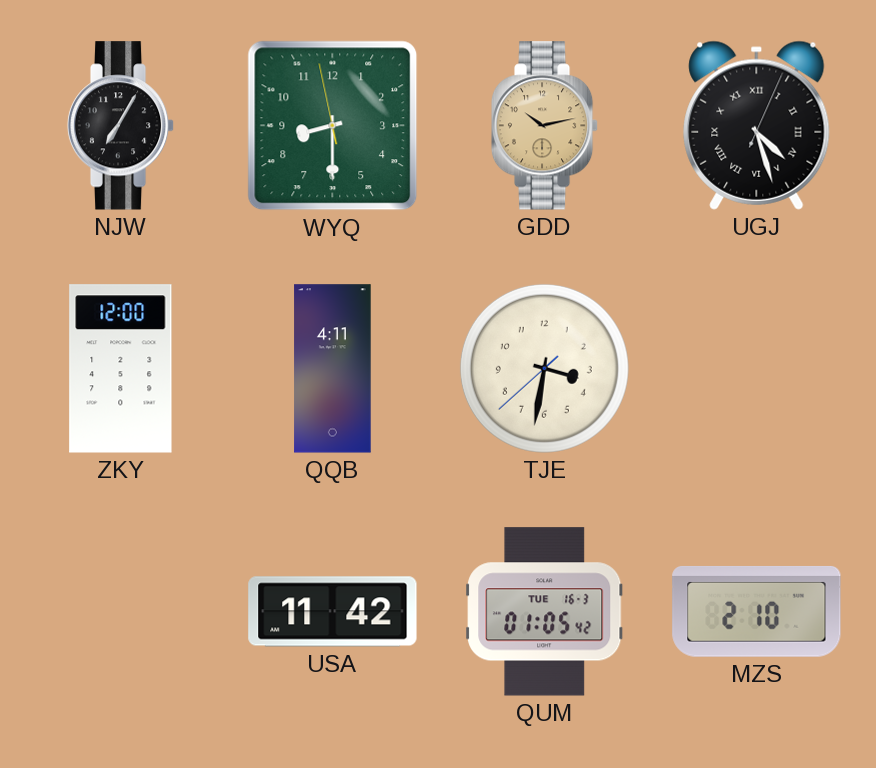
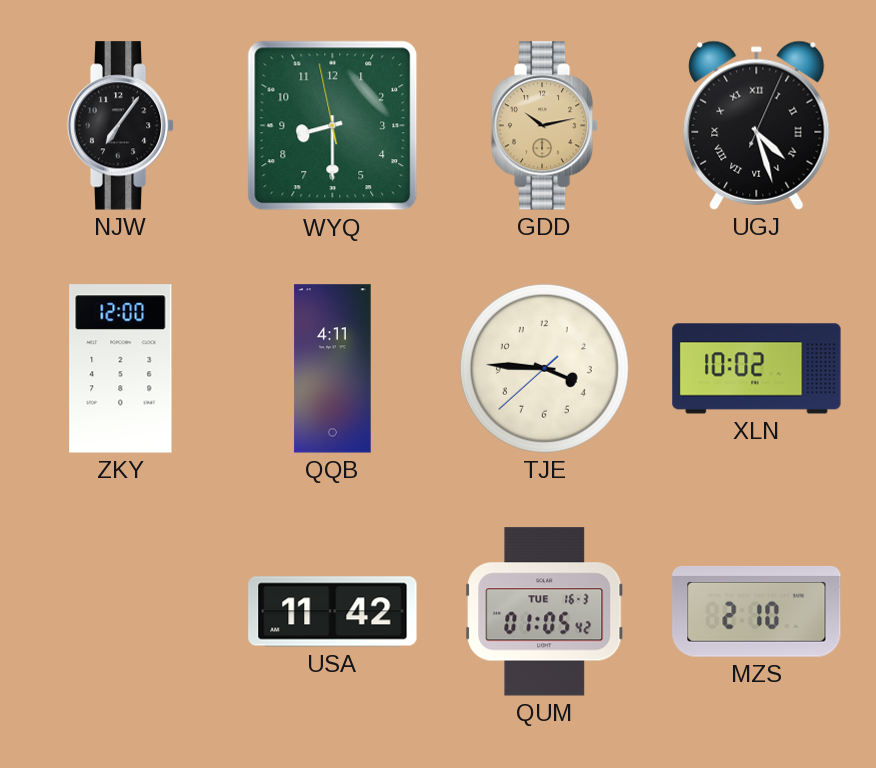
NJW: 7:05 -> 7:06
TJE: 3:31 -> 3:45
XLN: none -> 10:02
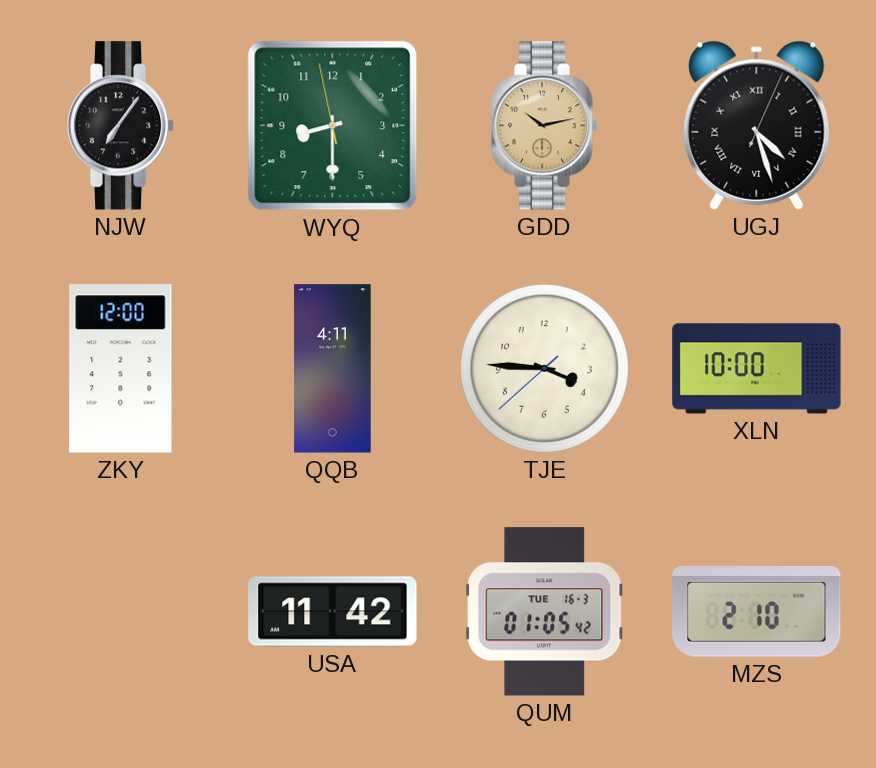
XLN: 10:02 -> 10:00
